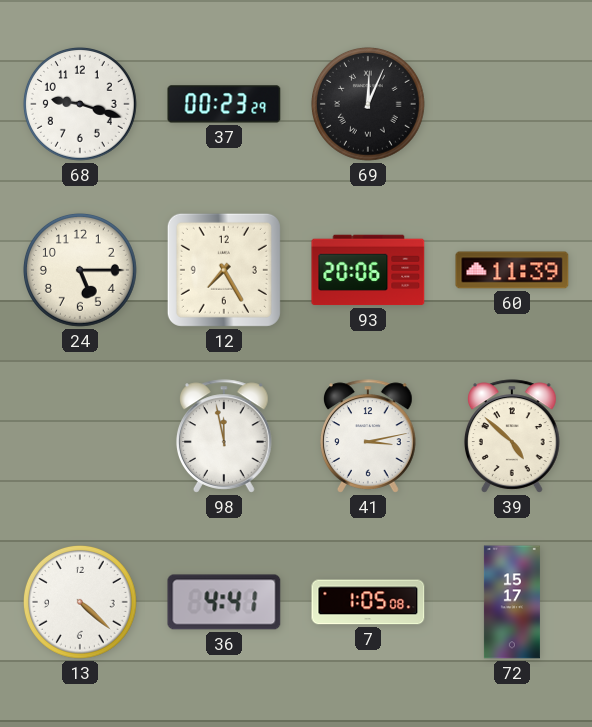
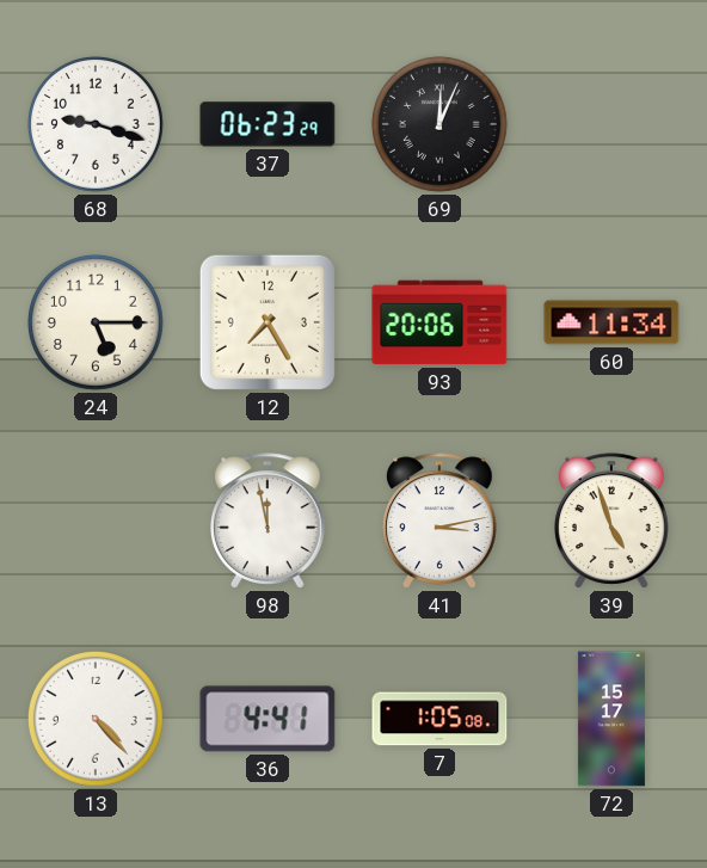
37: 00:23 -> 06:23
60: 11:39 -> 11:34
39: 4:52 -> 4:57
13: 4:22 -> 4:23
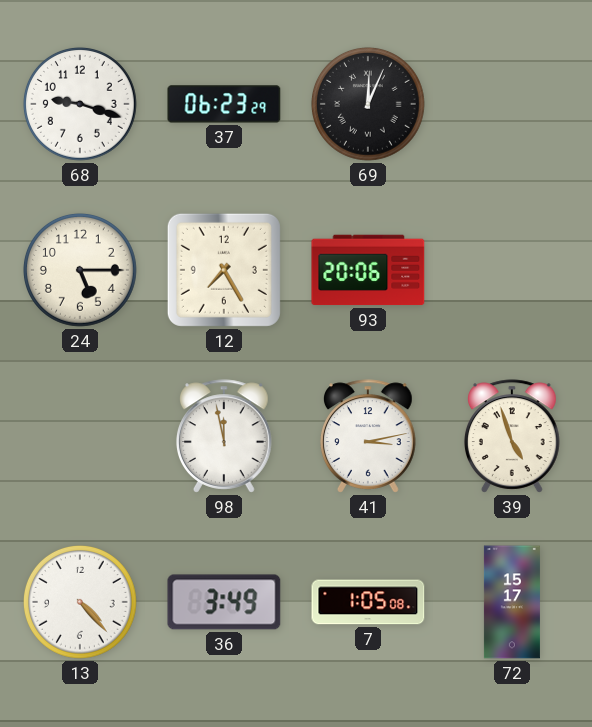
60: 11:34 -> none
36: 4:41 -> 3:49
